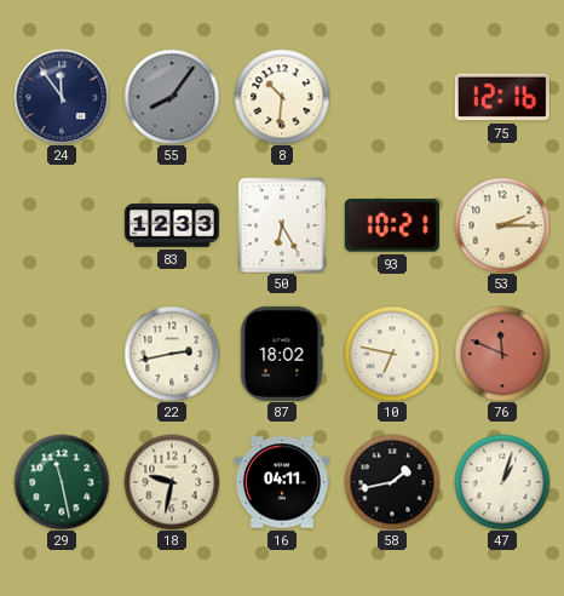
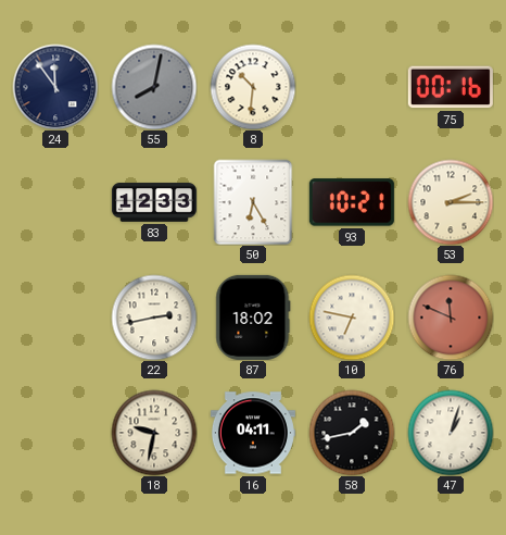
55: 8:06 -> 8:02
75: 12:16 -> 00:16
29: 11:28 -> none
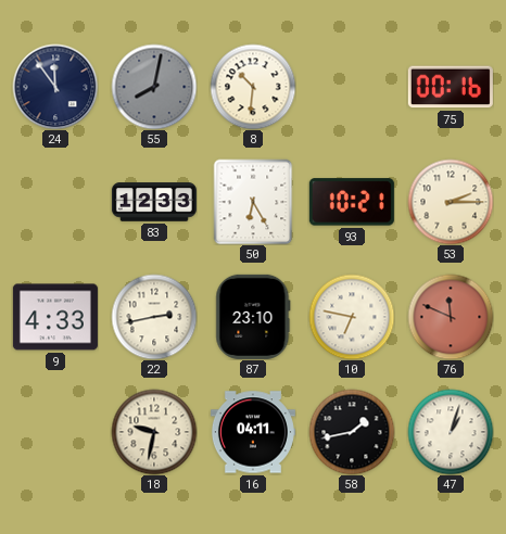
9: none -> 4:33
87: 18:02 -> 23:10
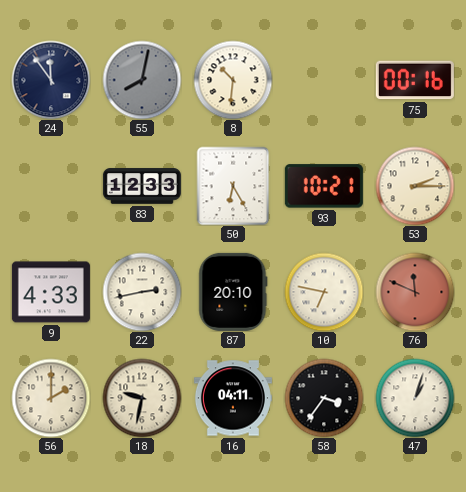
87: 23:10 -> 20:10
56: none -> 2:00
58: 1:43 -> 3:36
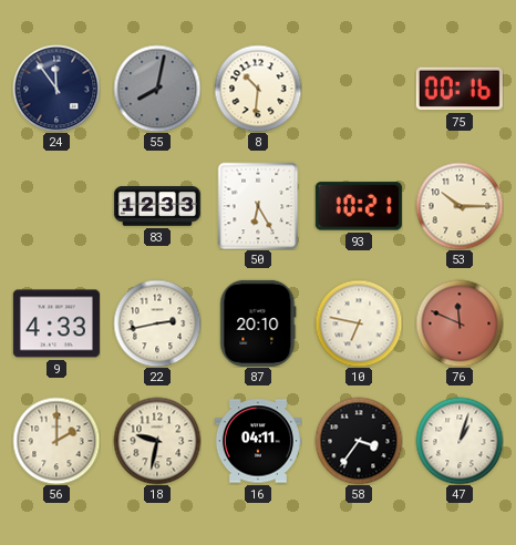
53: 2:15 -> 10:15
